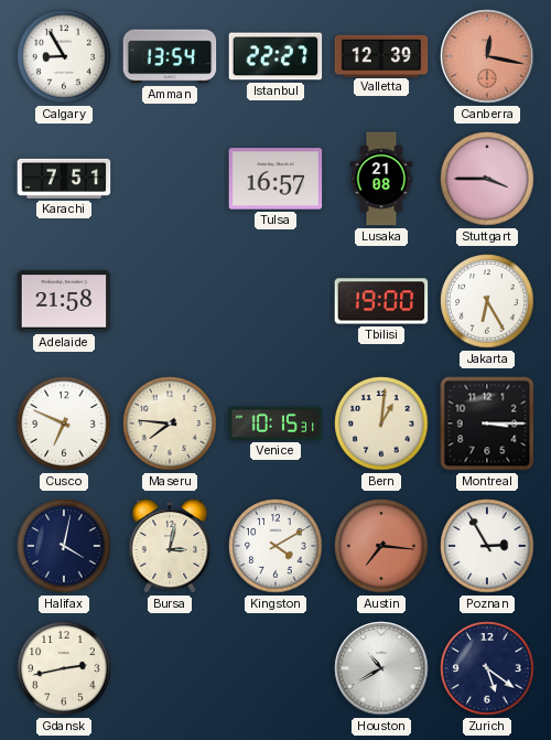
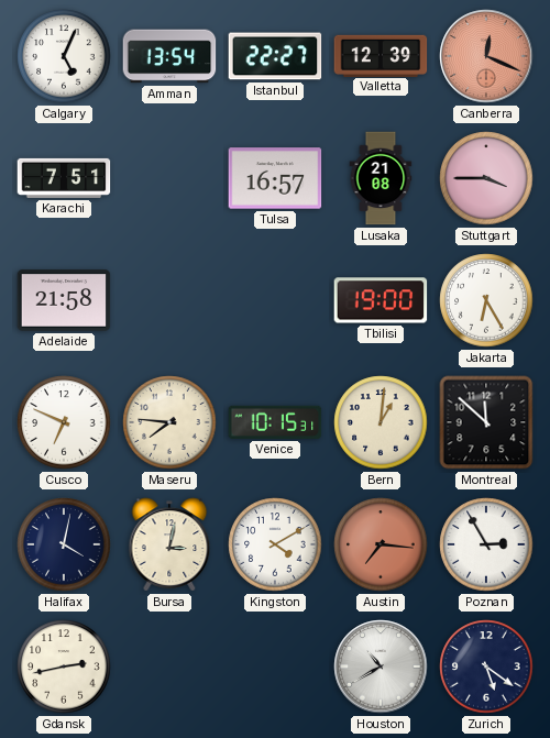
Calgary: 8:55 -> 5:04
Canberra: 12:17 -> 12:19
Montreal: 3:15 -> 11:52
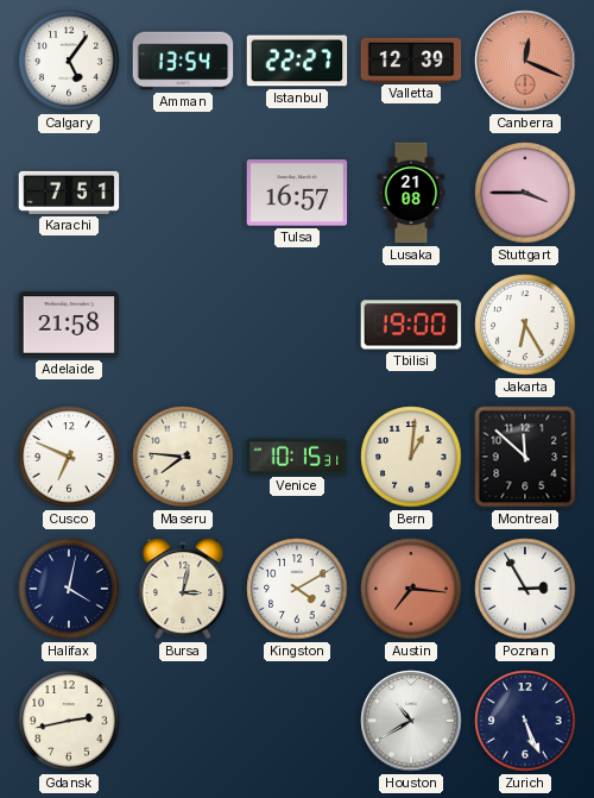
Calgary: 5:04 -> 5:06
Zurich: 5:21 -> 5:26
